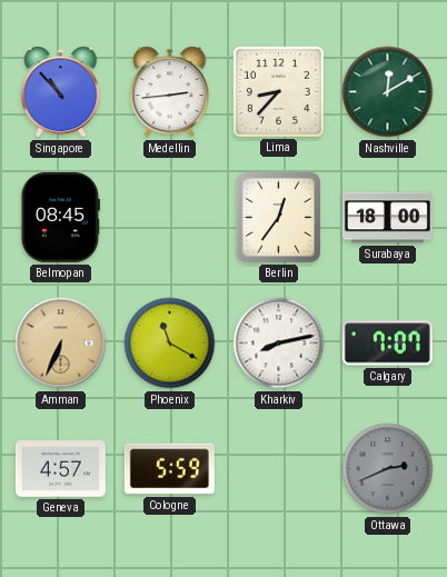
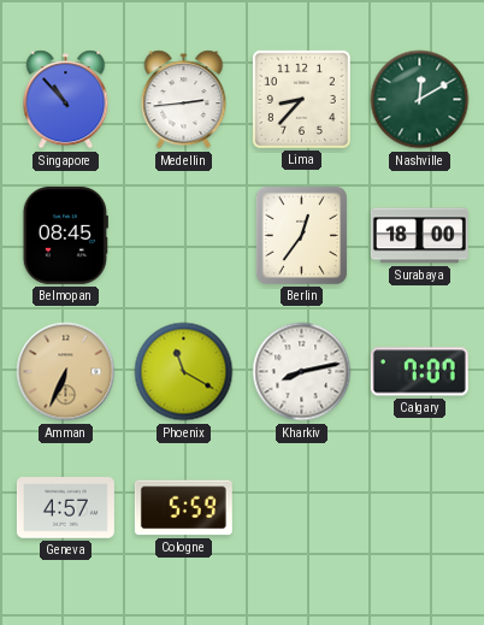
Ottawa: 2:41 -> none
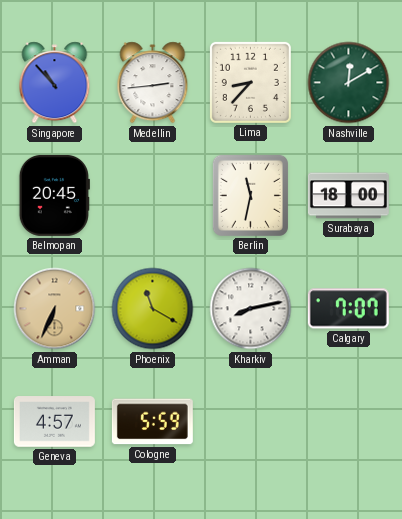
Belmopan: 08:45 -> 20:45
Berlin: 12:36 -> 11:32
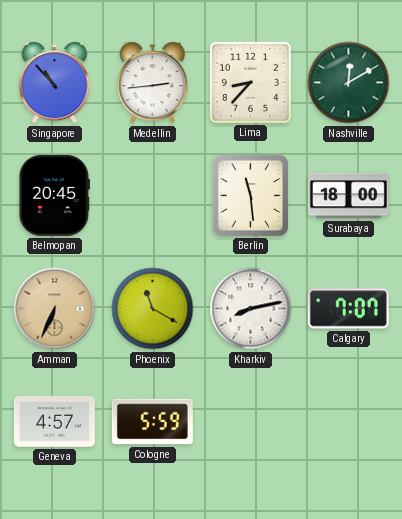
Berlin: 11:32 -> 11:29
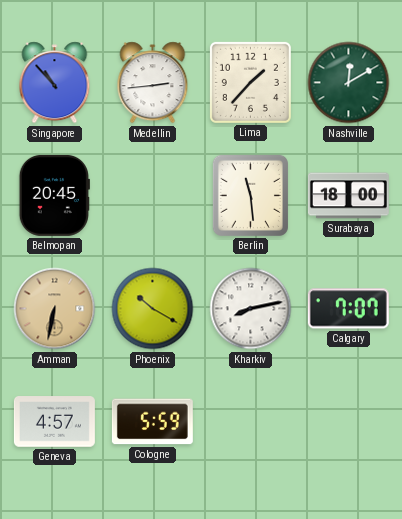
Lima: 8:37 -> 1:37
Amman: 6:34 -> 6:32
Phoenix: 11:20 -> 10:20
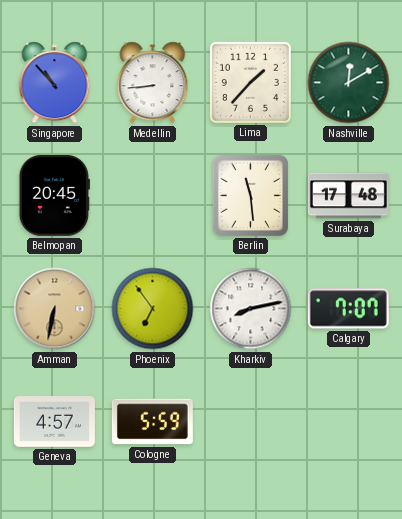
Medellin: 2:44 -> 8:44
Surabaya: 18:00 -> 17:48
Phoenix: 10:20 -> 6:54
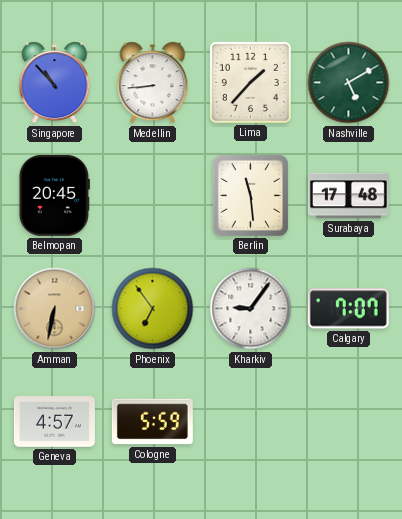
Nashville: 12:10 -> 5:10
Kharkiv: 8:13 -> 9:06
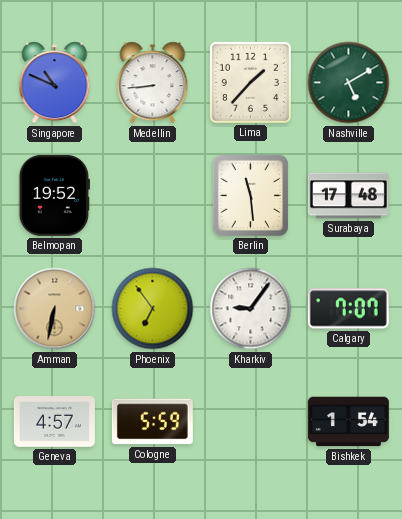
Singapore: 10:53 -> 10:49
Belmopan: 20:45 -> 19:52
Bishkek: none -> 1:54
